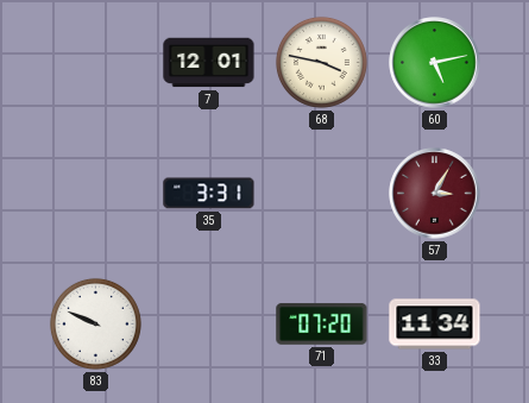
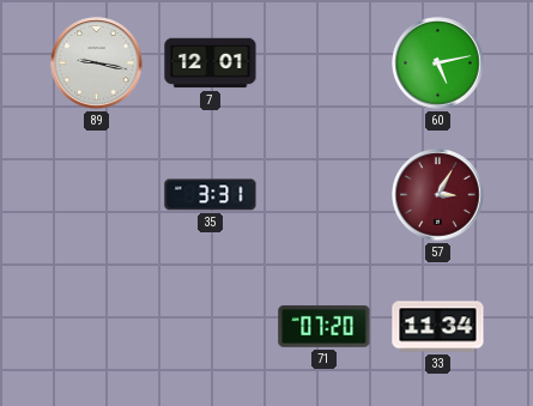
89: none -> 9:17
68: 3:47 -> none
83: 9:49 -> none
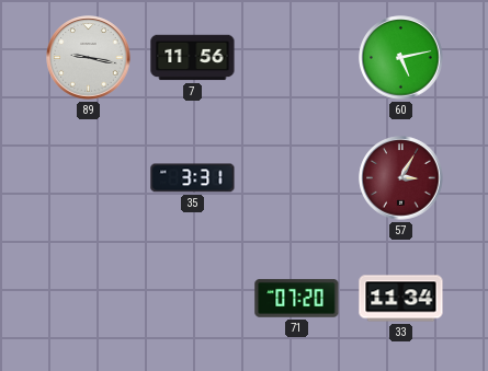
7: 12:01 -> 11:56
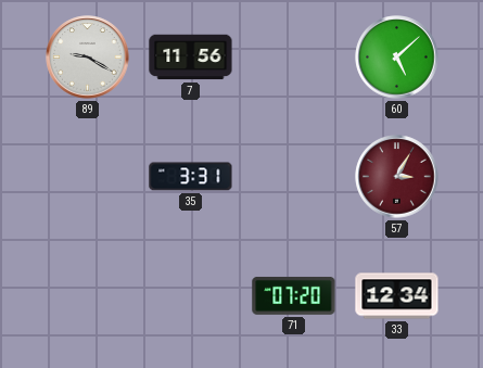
89: 9:17 -> 9:20
60: 5:13 -> 5:08
33: 11:34 -> 12:34
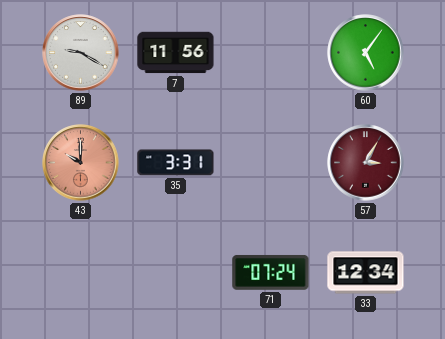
60: 5:08 -> 5:06
43: none -> 10:00
71: 07:20 -> 07:24
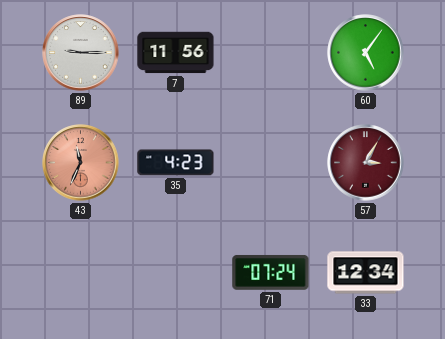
89: 9:20 -> 9:15
43: 10:00 -> 11:34
35: 3:31 -> 4:23
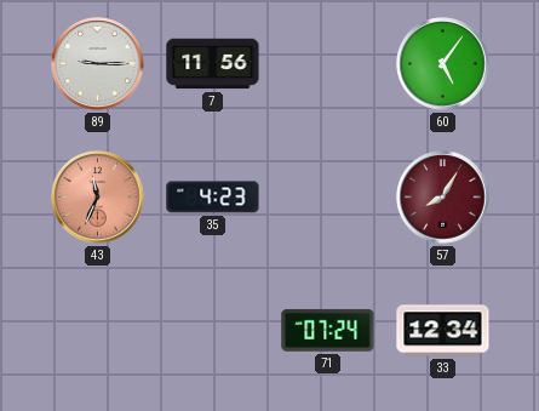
57: 3:05 -> 8:05
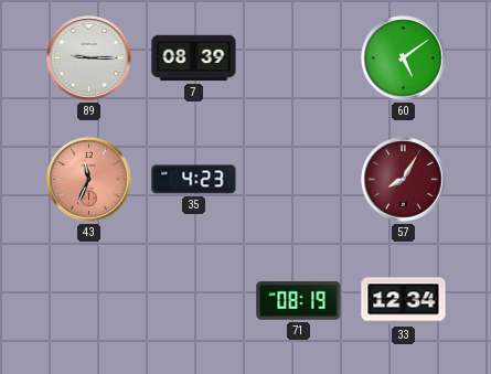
7: 11:56 -> 08:39
60: 5:06 -> 5:09
71: 07:24 -> 08:19
